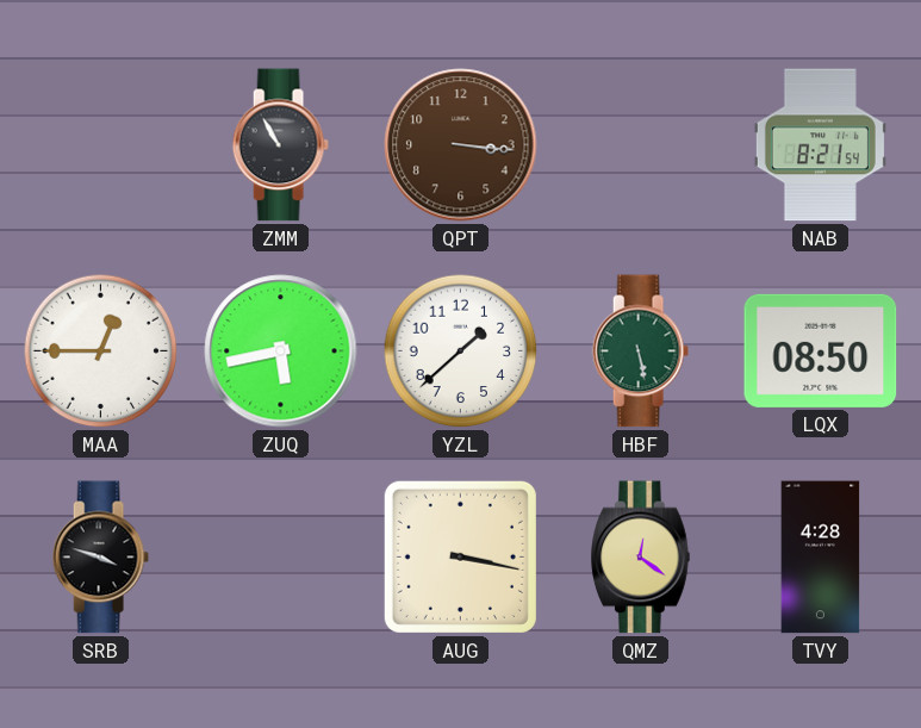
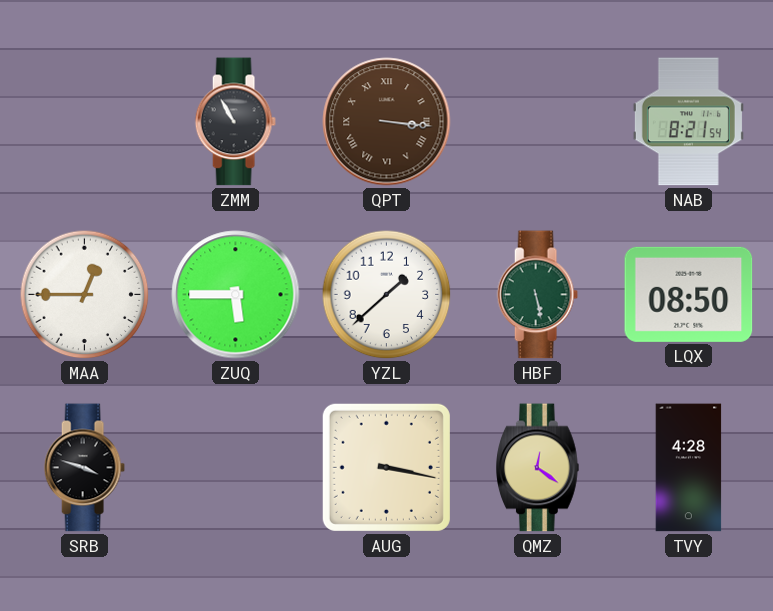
QPT numerals: Arabic -> Roman
ZUQ: 5:43 -> 5:45
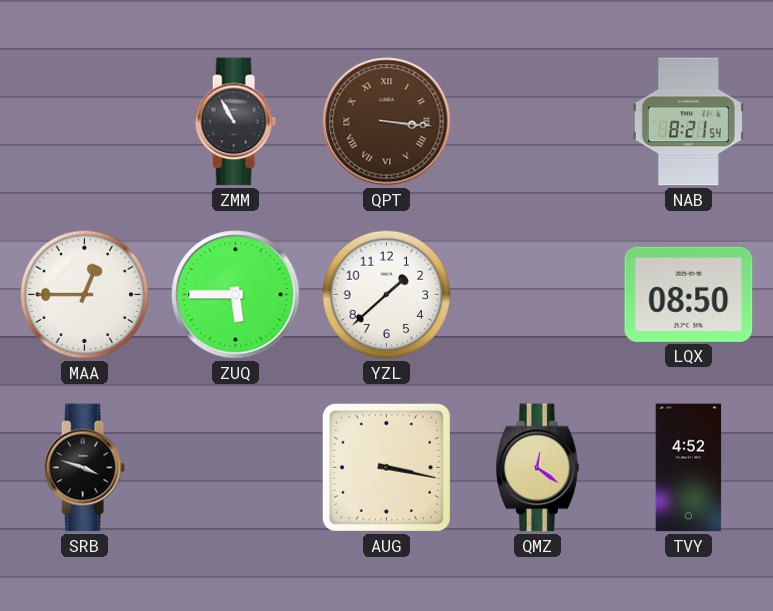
HBF: 5:28 -> none
TVY: 4:28 -> 4:52
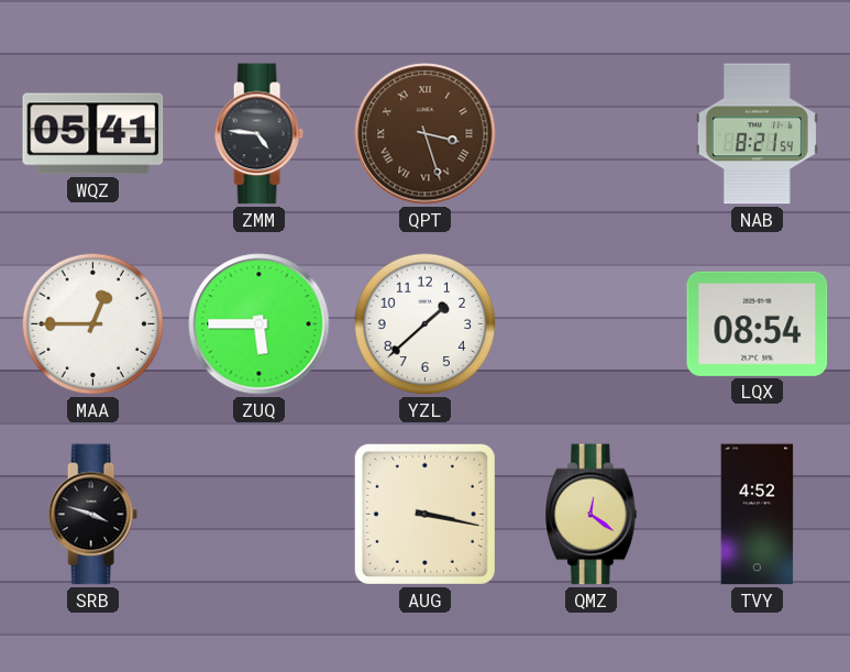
WQZ: none -> 05:41
ZMM: 10:55 -> 4:46
QPT: 3:16 -> 3:27
LQX: 08:50 -> 08:54
